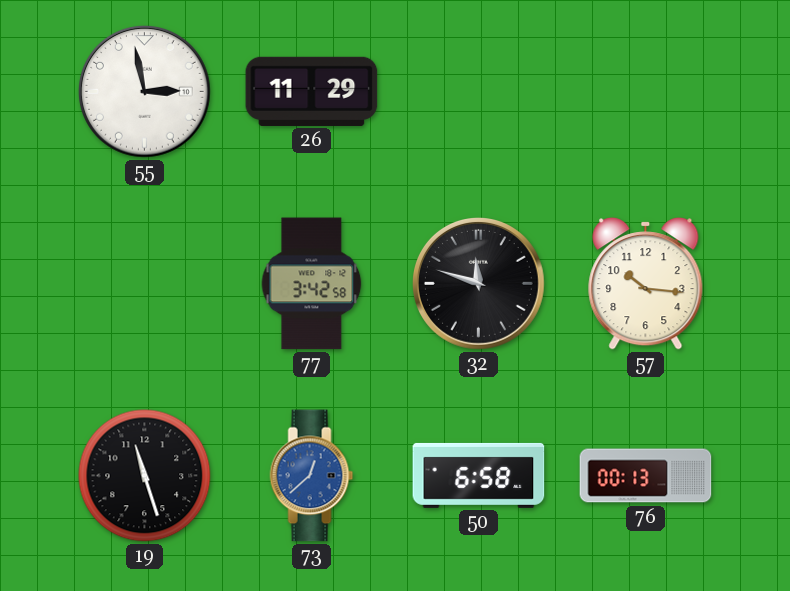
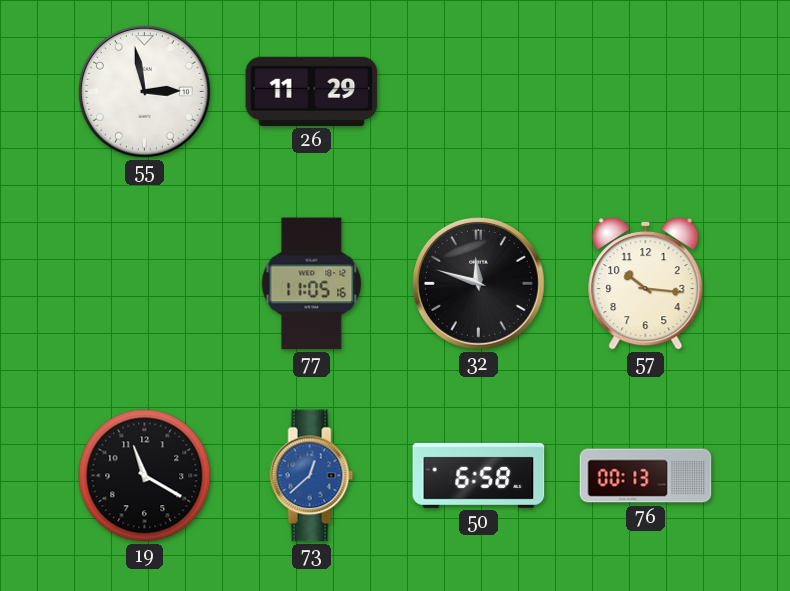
77: 3:42 -> 11:05
19: 11:27 -> 11:20
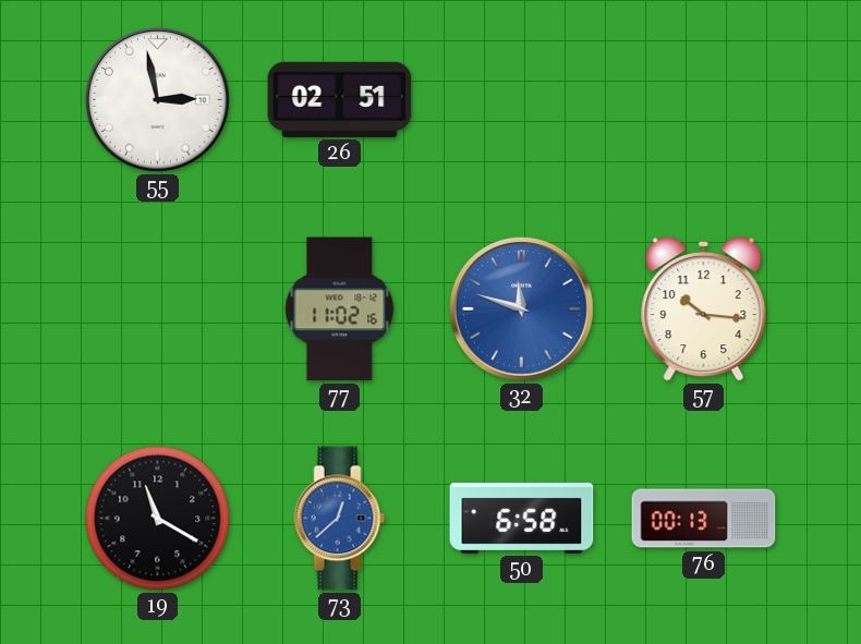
26: 11:29 -> 02:51
77: 11:05 -> 11:02
32 dial: black -> blue
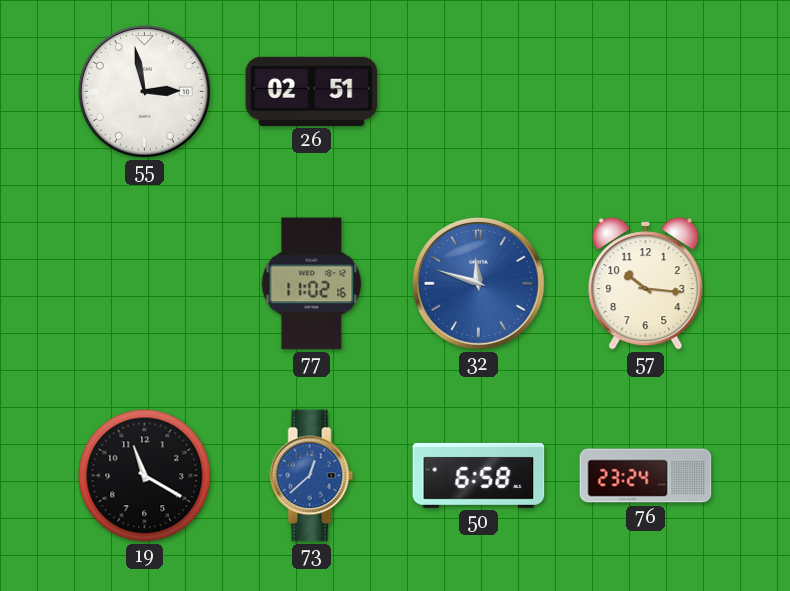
76: 00:13 -> 23:24
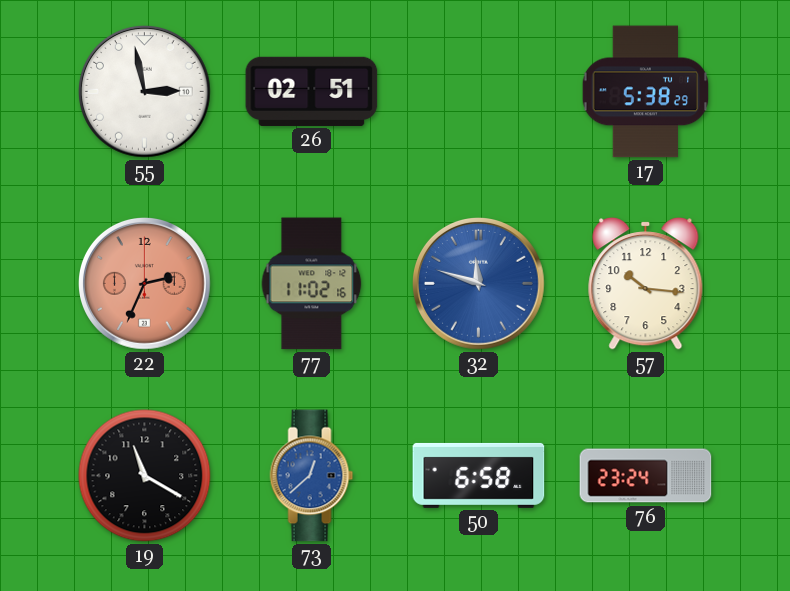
17: none -> 5:38
22: none -> 2:34
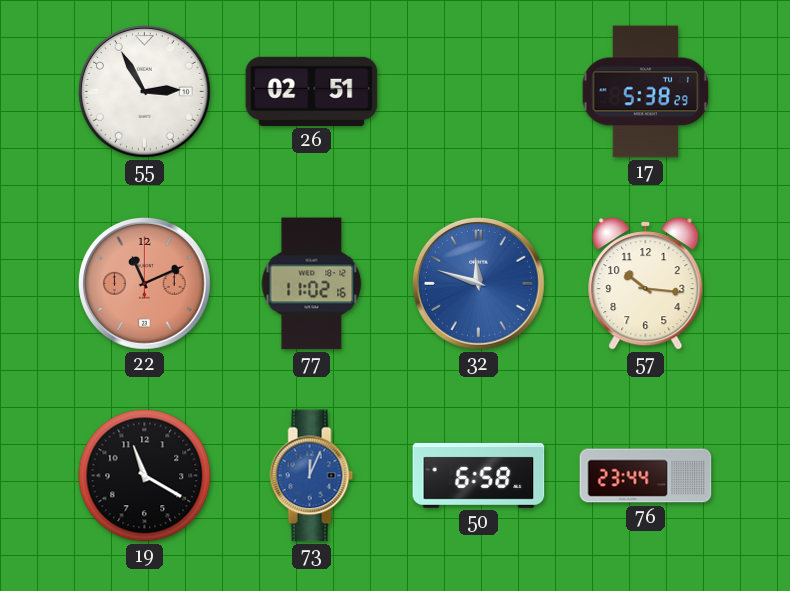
55: 2:58 -> 2:55
22: 2:34 -> 11:11
73: 12:38 -> 12:04
76: 23:24 -> 23:44
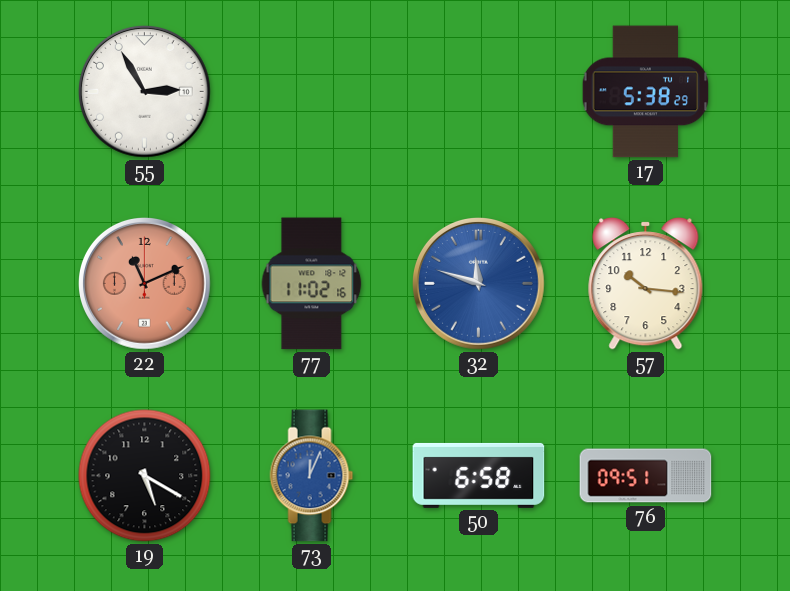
26: 02:51 -> none
19: 11:20 -> 5:20
76: 23:44 -> 09:51
